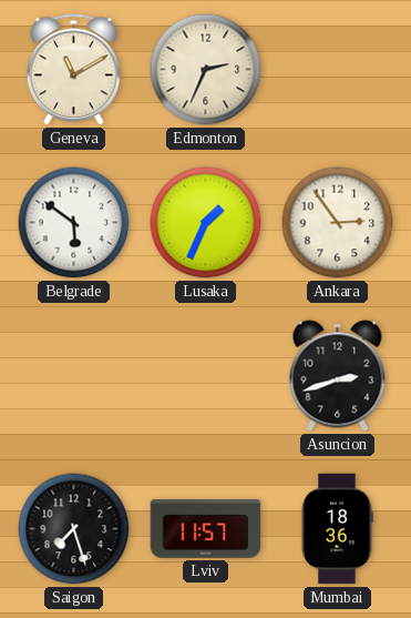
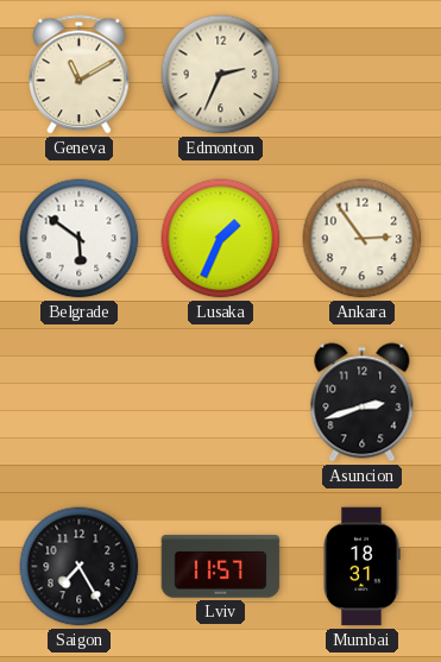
Saigon: 7:27 -> 7:25
Mumbai: 18:36 -> 18:31
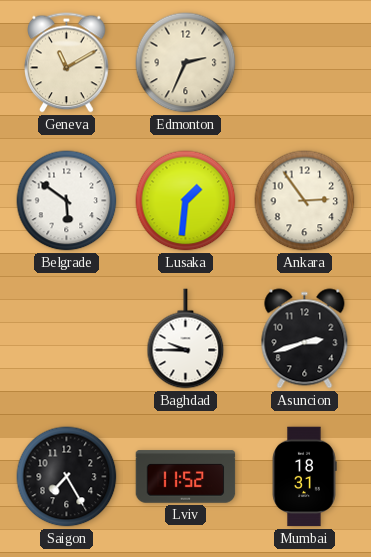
Lusaka: 1:34 -> 1:31
Baghdad: none -> 9:45
Lviv: 11:57 -> 11:52
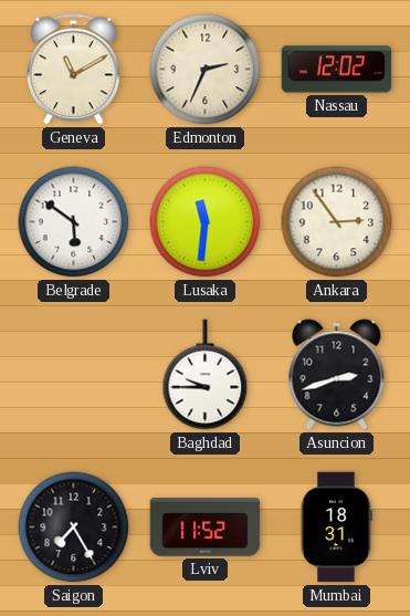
Nassau: none -> 12:02
Lusaka: 1:31 -> 11:31
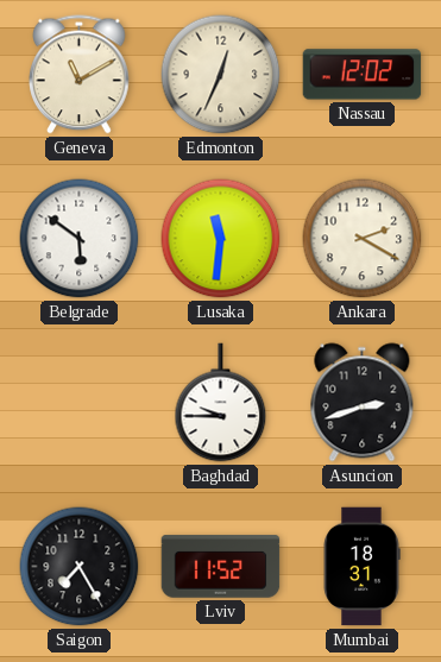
Edmonton: 2:34 -> 12:34
Ankara: 2:54 -> 2:20
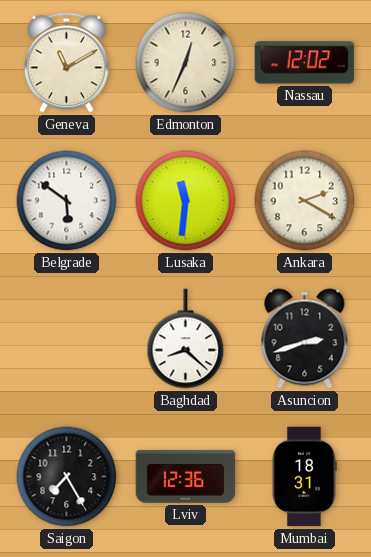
Baghdad: 9:45 -> 8:22
Lviv: 11:52 -> 12:36
